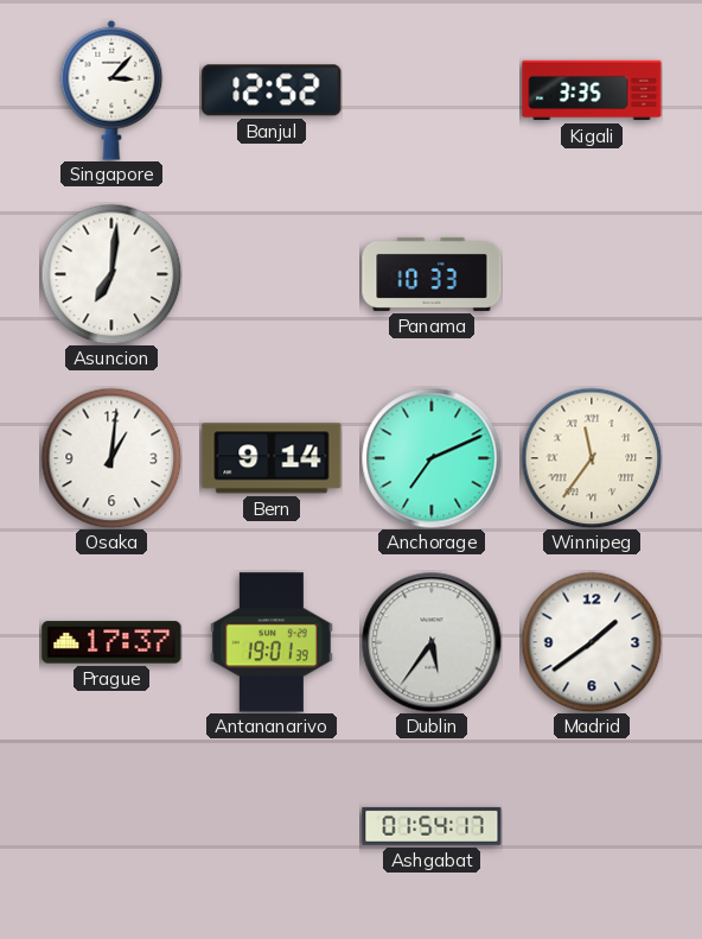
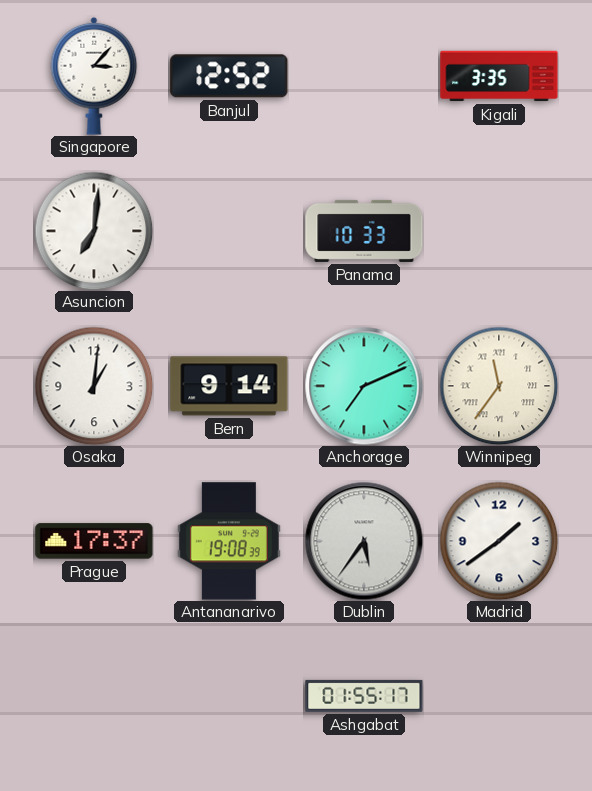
Antananarivo: 19:01 -> 19:08
Ashgabat: 01:54 -> 01:55
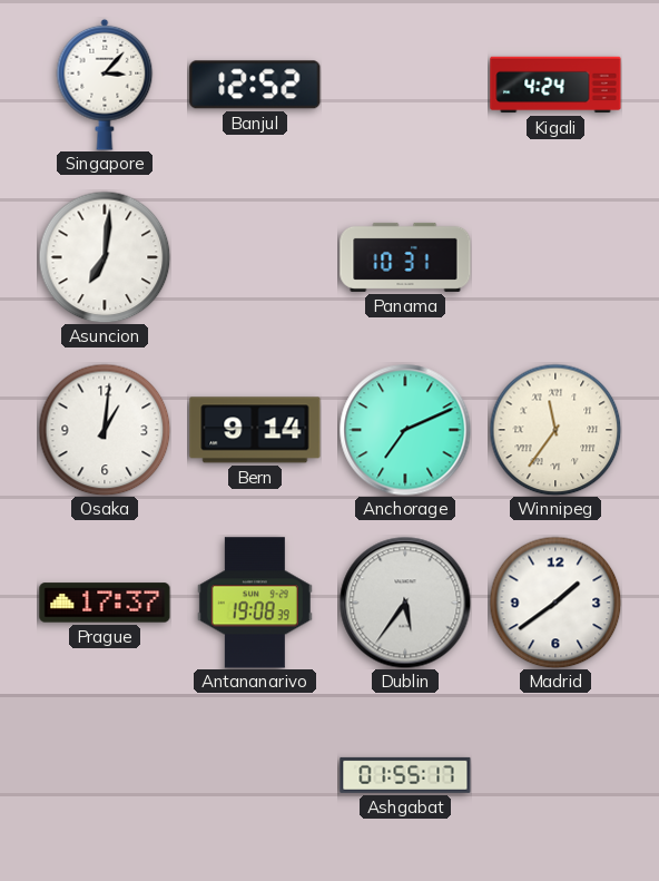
Kigali: 3:35 -> 4:24
Panama: 10:33 -> 10:31
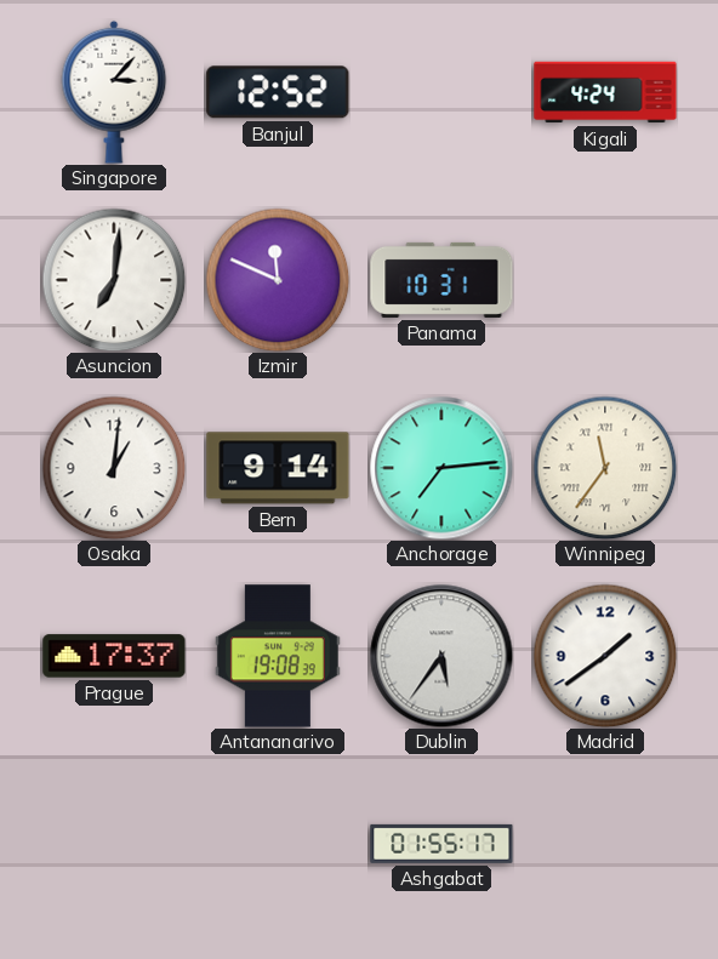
Izmir: none -> 11:49
Anchorage: 7:11 -> 7:14
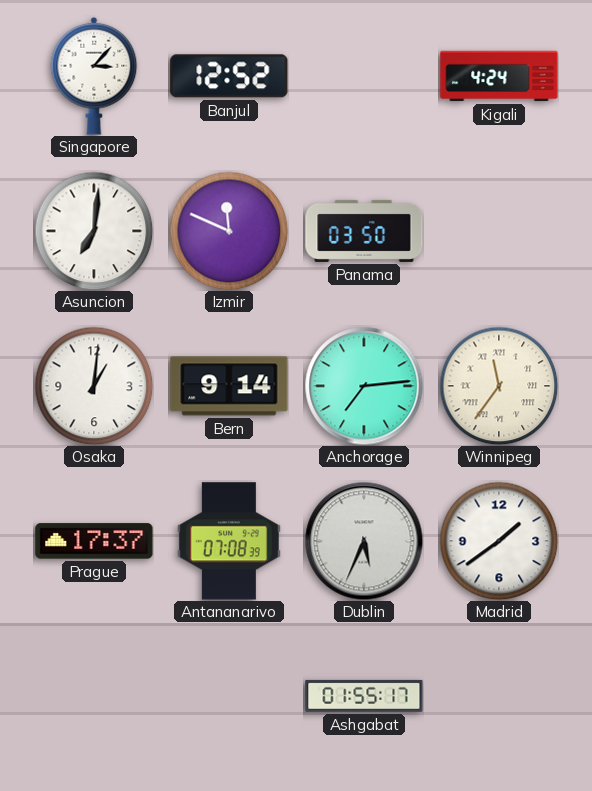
Panama: 10:31 -> 03:50
Antananarivo: 19:08 -> 07:08
Dublin: 5:36 -> 5:34
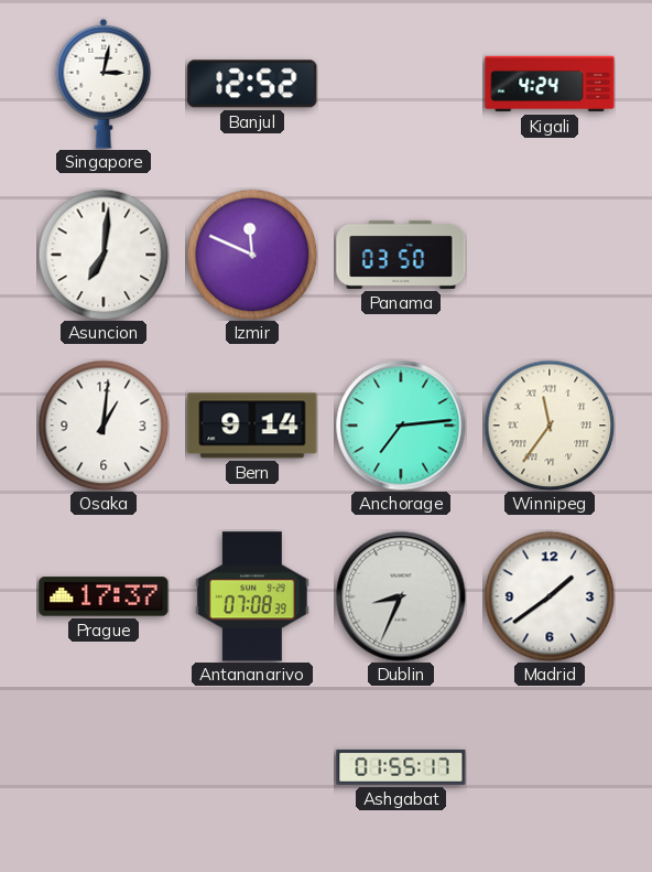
Singapore: 3:07 -> 3:02
Dublin: 5:34 -> 8:34
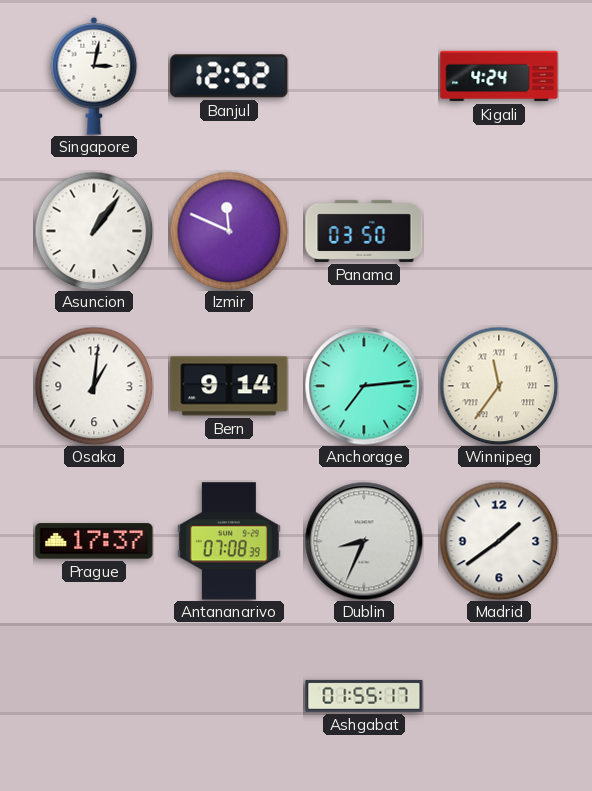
Asuncion: 7:01 -> 1:06
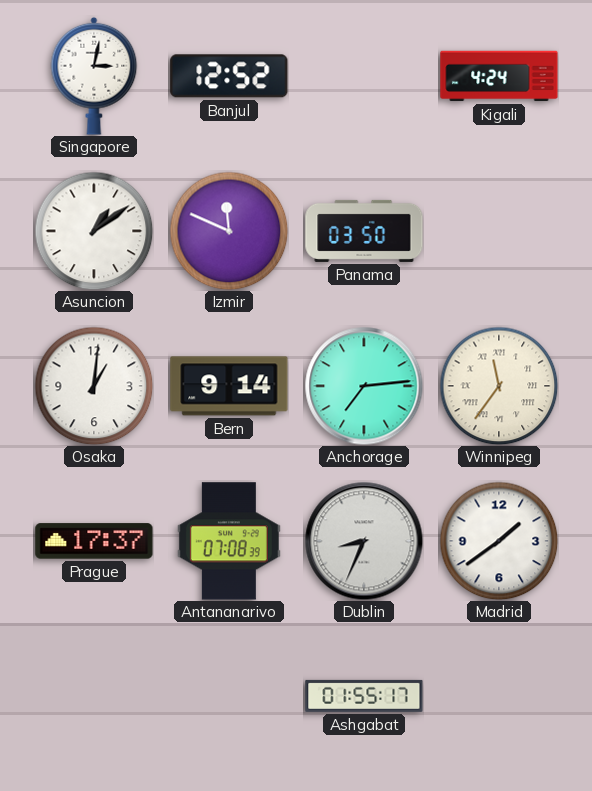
Asuncion: 1:06 -> 1:09
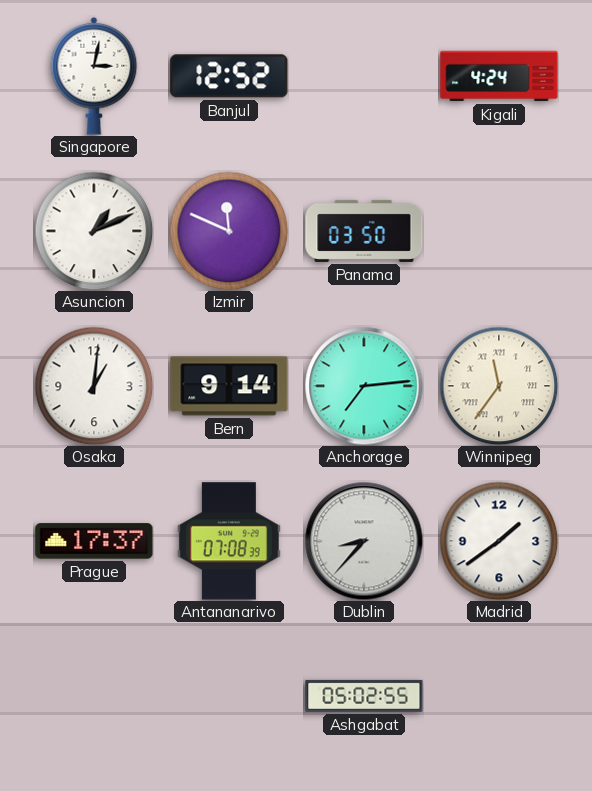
Asuncion: 1:09 -> 1:11
Dublin: 8:34 -> 8:37
Ashgabat: 01:55 -> 05:02
